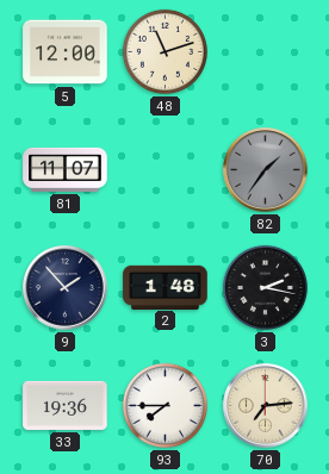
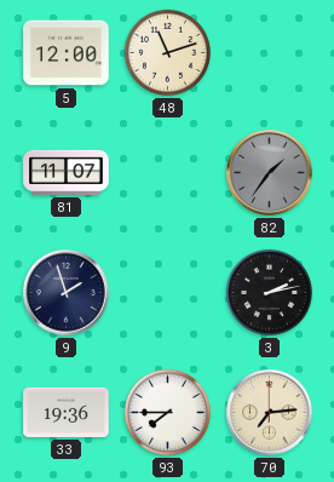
9: 1:53 -> 1:57
2: 1:48 -> none
3: 2:17 -> 2:13
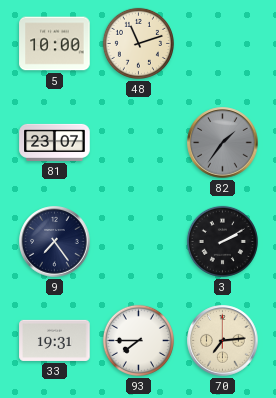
5: 12:00 -> 10:00
81: 11:07 -> 23:07
9: 1:57 -> 7:24
3: 2:13 -> 2:10
33: 19:36 -> 19:31
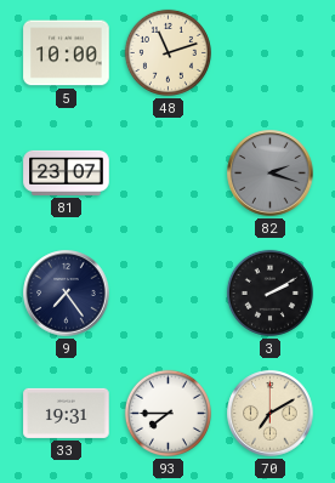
82: 1:36 -> 2:18
70: 7:14 -> 7:10
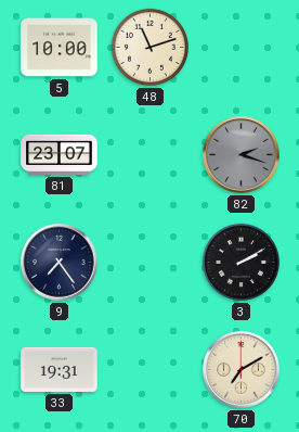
93: 7:45 -> none
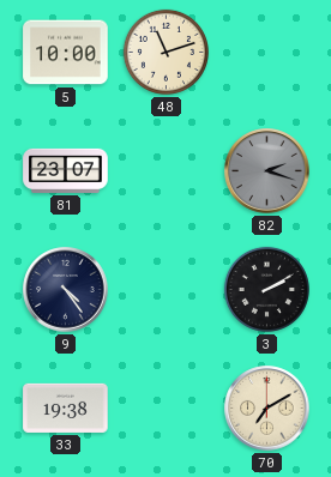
9: 7:24 -> 4:24
33: 19:31 -> 19:38
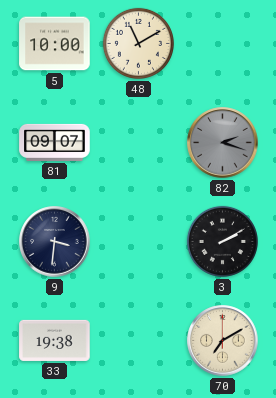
48: 11:12 -> 11:10
81: 23:07 -> 09:07
9: 4:24 -> 3:31
